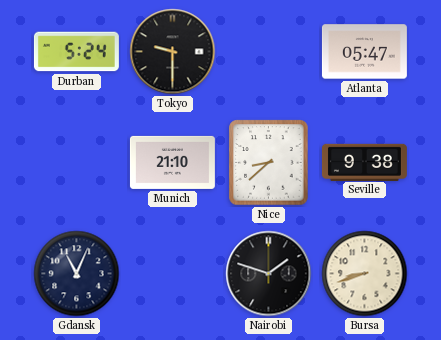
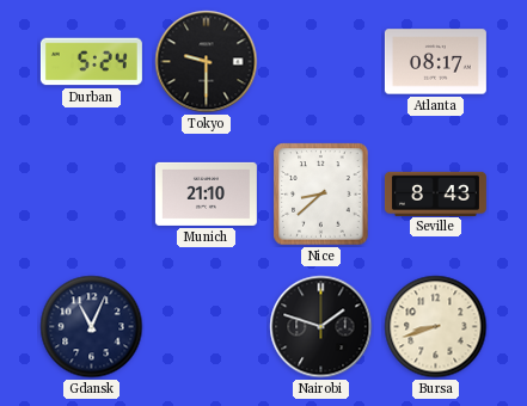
Atlanta: 05:47 -> 08:17
Seville: 9:38 -> 8:43
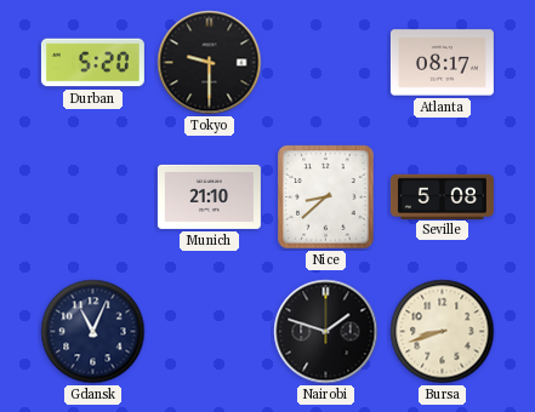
Durban: 5:24 -> 5:20
Seville: 8:43 -> 5:08
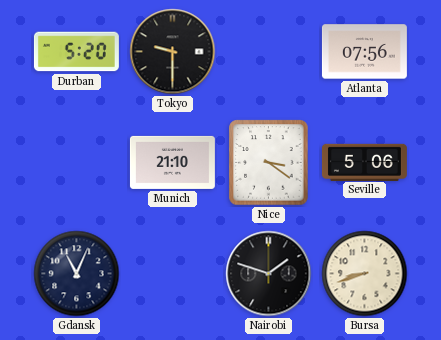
Atlanta: 08:17 -> 07:56
Nice: 8:38 -> 3:21
Seville: 5:08 -> 5:06
